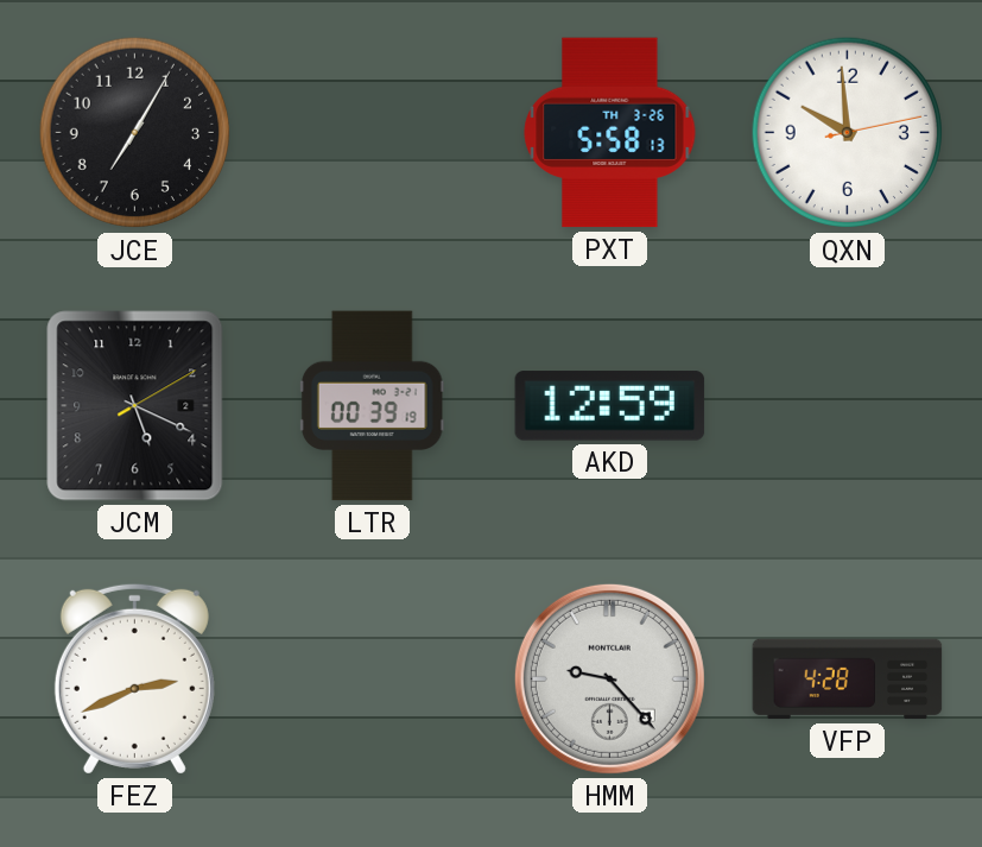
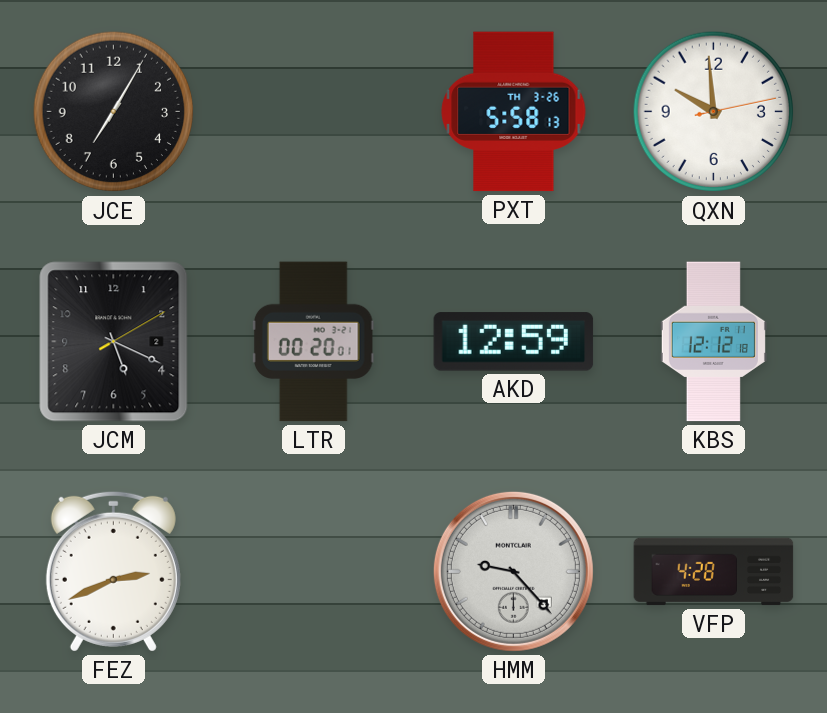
LTR: 00:39 -> 00:20
KBS: none -> 12:12
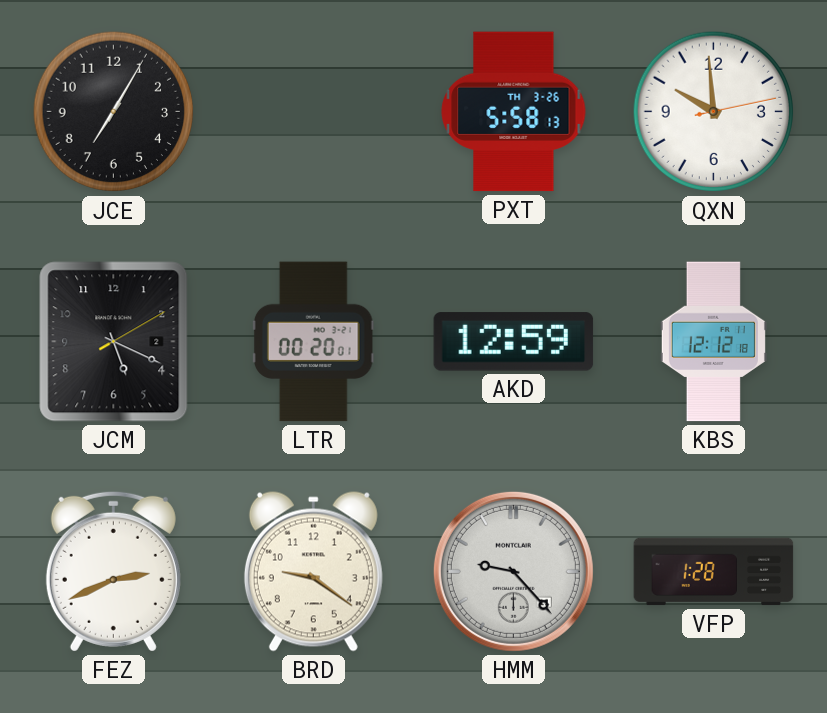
BRD: none -> 9:21
VFP: 4:28 -> 1:28
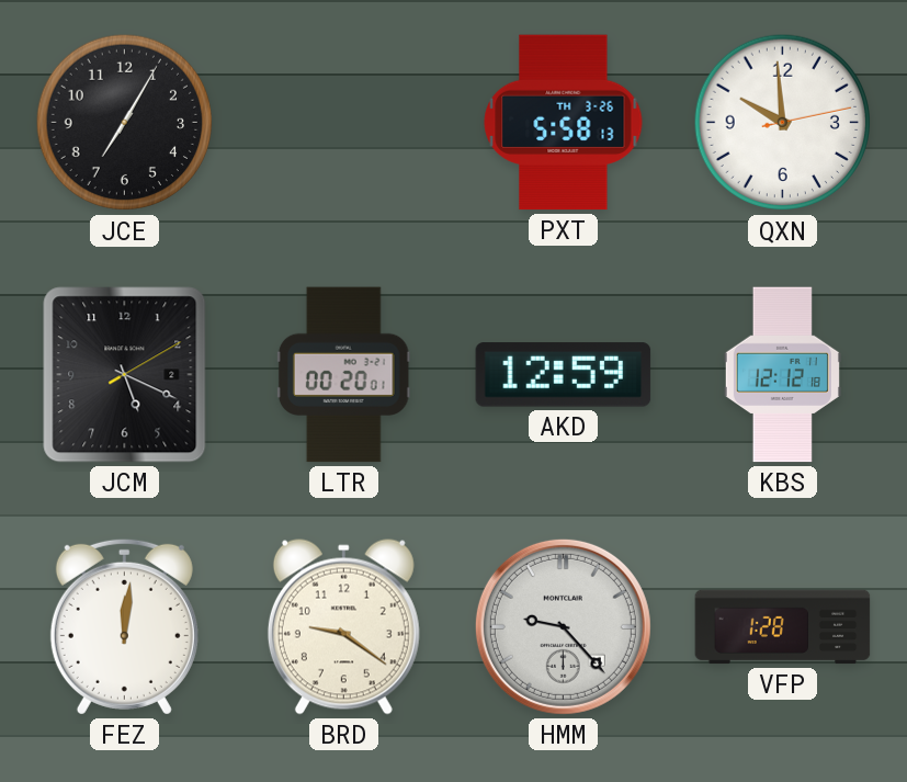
FEZ: 2:41 -> 12:01
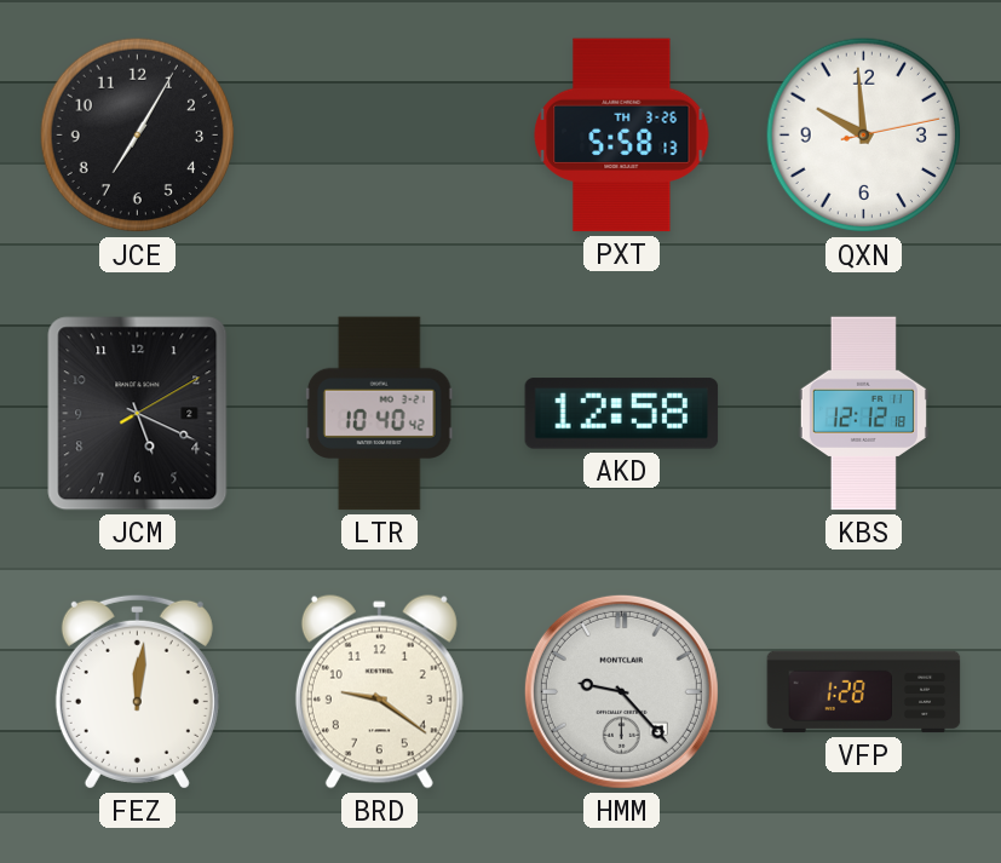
LTR: 00:20 -> 10:40
AKD: 12:59 -> 12:58
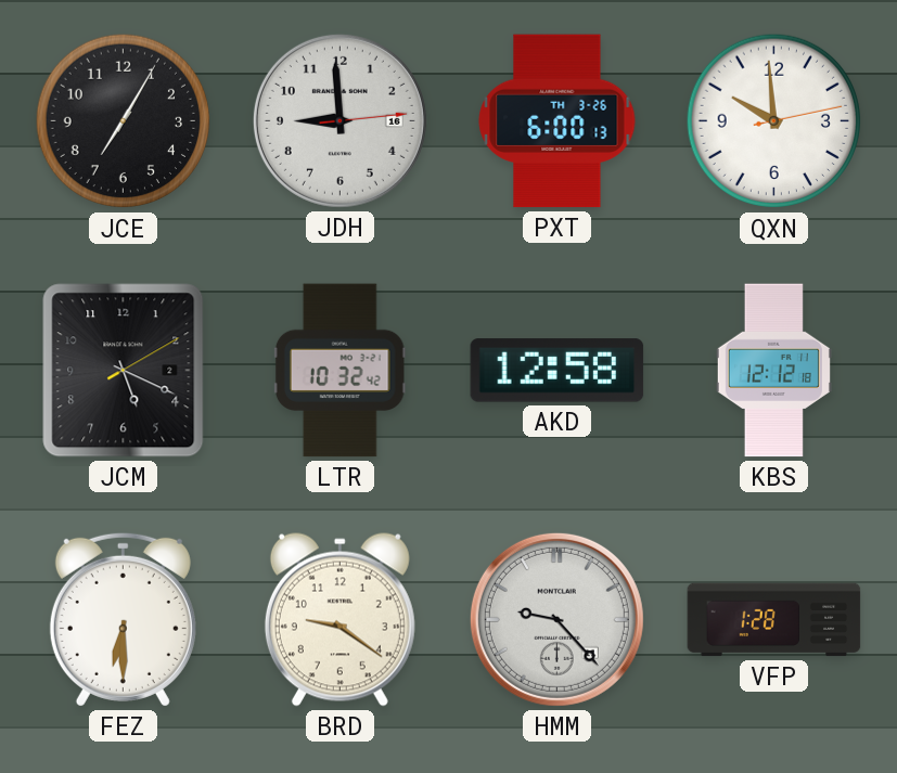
JDH: none -> 8:59
PXT: 5:58 -> 6:00
LTR: 10:40 -> 10:32
FEZ: 12:01 -> 6:30
